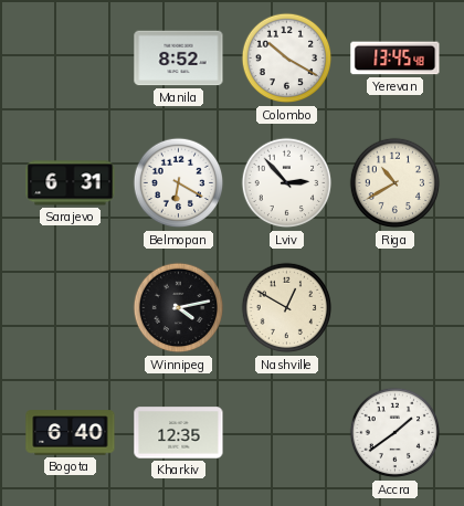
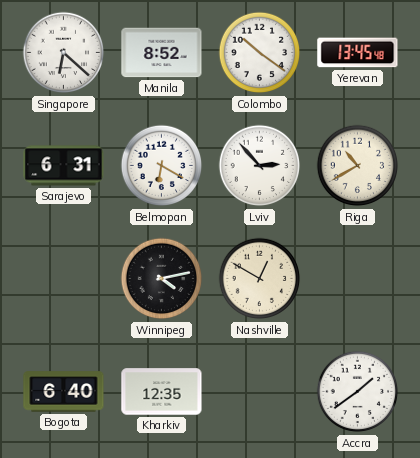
Singapore: none -> 6:22
Colombo: 10:20 -> 10:21
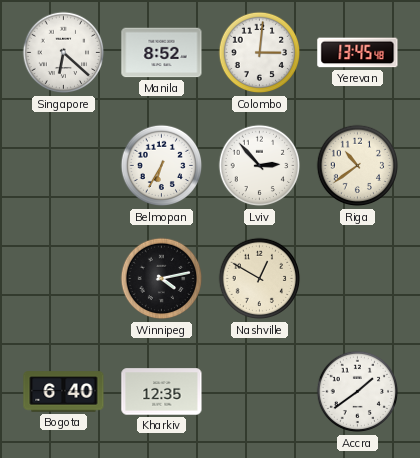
Colombo: 10:21 -> 3:01
Sarajevo: 6:31 -> none
Belmopan: 6:20 -> 6:35
Riga: 10:40 -> 10:39
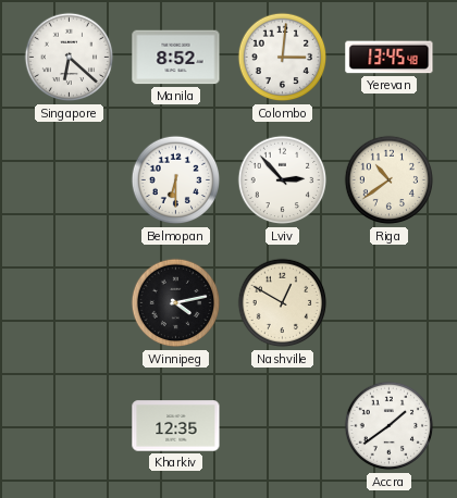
Belmopan: 6:35 -> 6:30
Bogota: 6:40 -> none
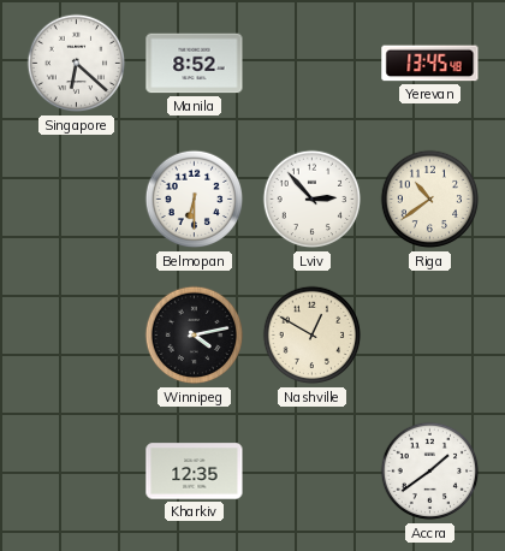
Colombo: 3:01 -> none
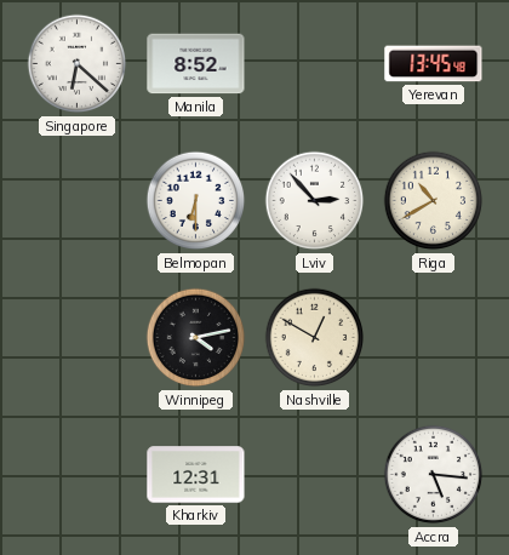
Riga: 10:39 -> 10:40
Kharkiv: 12:35 -> 12:31
Accra: 1:39 -> 5:16
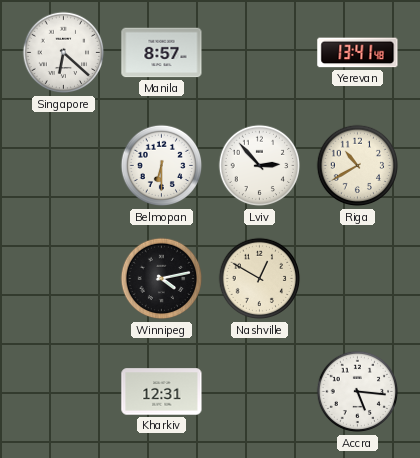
Manila: 8:52 -> 8:57
Yerevan: 13:45 -> 13:41
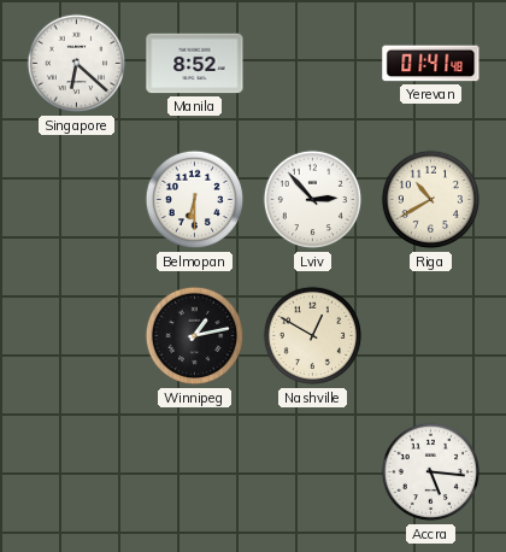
Manila: 8:57 -> 8:52
Yerevan: 13:41 -> 01:41
Winnipeg: 4:13 -> 1:13
Kharkiv: 12:31 -> none
